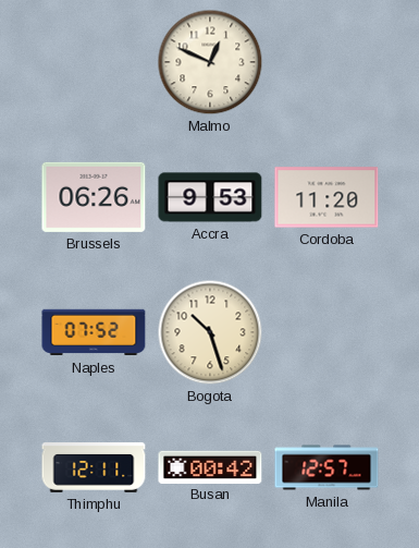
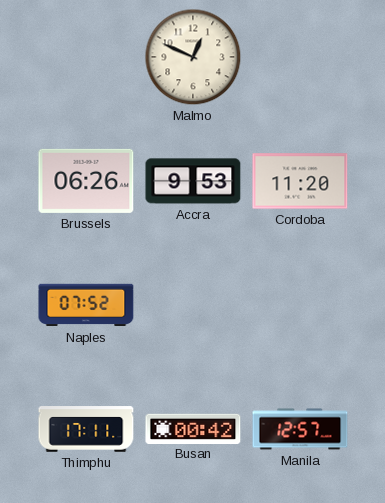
Bogota: 10:27 -> none
Thimphu: 12:11 -> 17:11
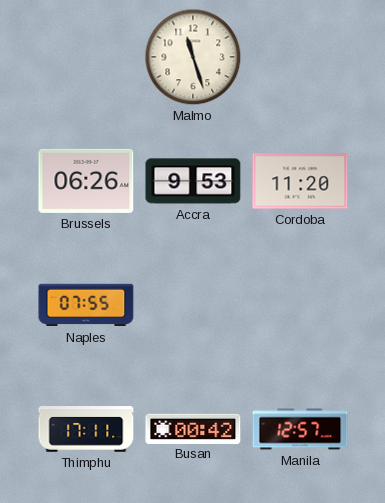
Malmo: 12:49 -> 11:27
Naples: 07:52 -> 07:55
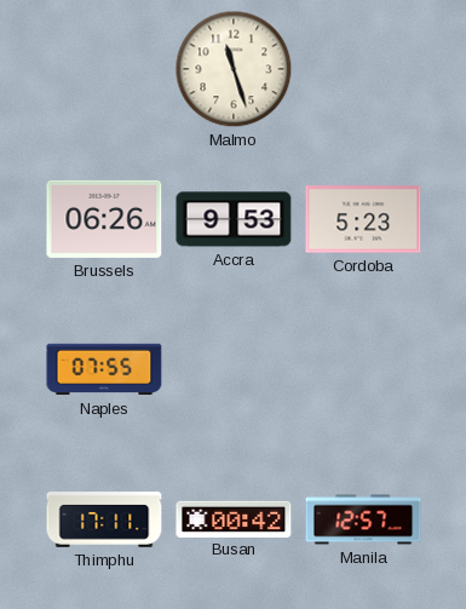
Cordoba: 11:20 -> 5:23
